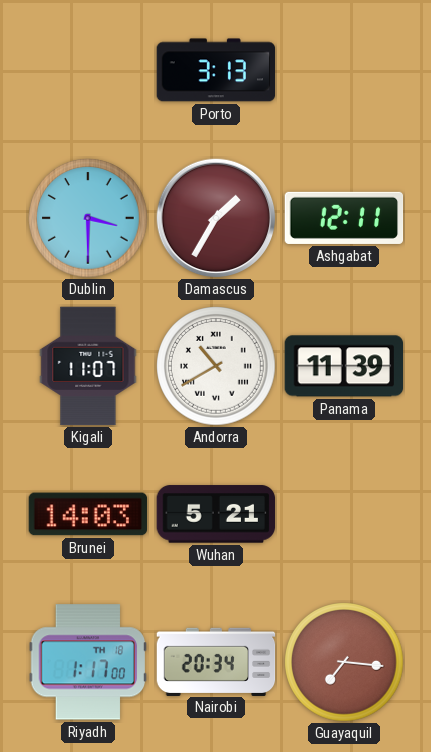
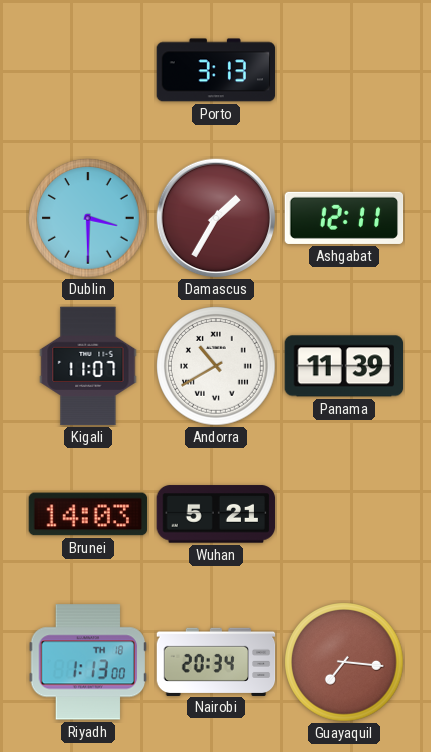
Riyadh: 1:17 -> 1:13
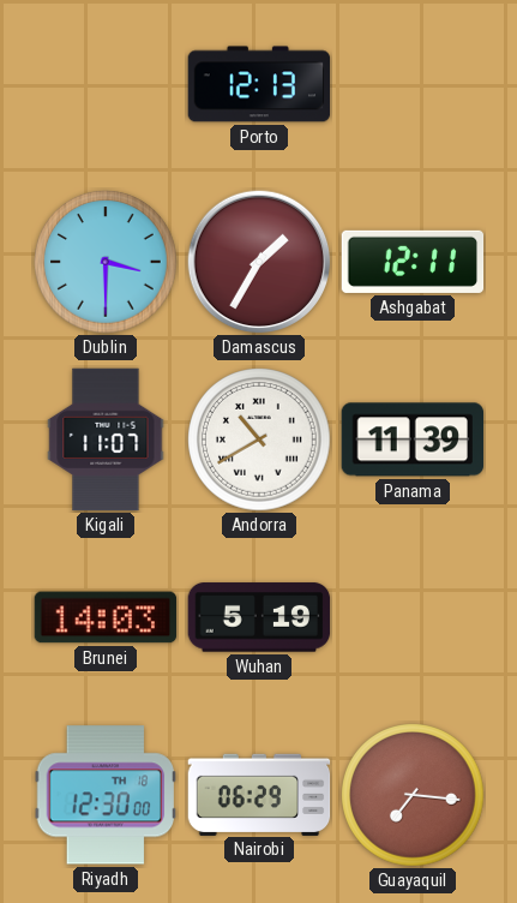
Porto: 3:13 -> 12:13
Wuhan: 5:21 -> 5:19
Riyadh: 1:13 -> 12:30
Nairobi: 20:34 -> 06:29
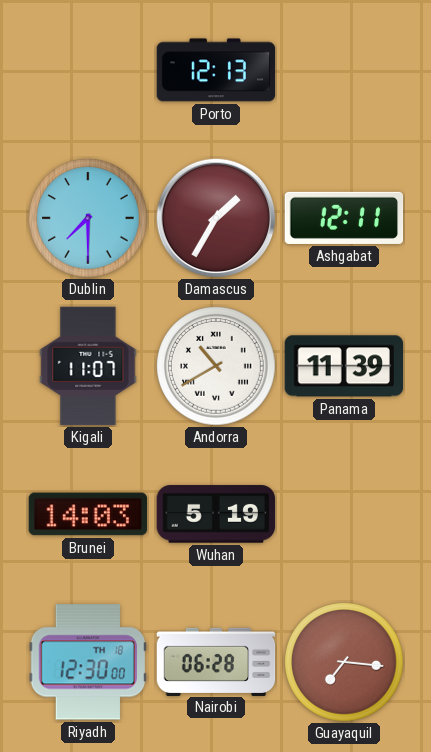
Dublin: 3:30 -> 7:30
Nairobi: 06:29 -> 06:28
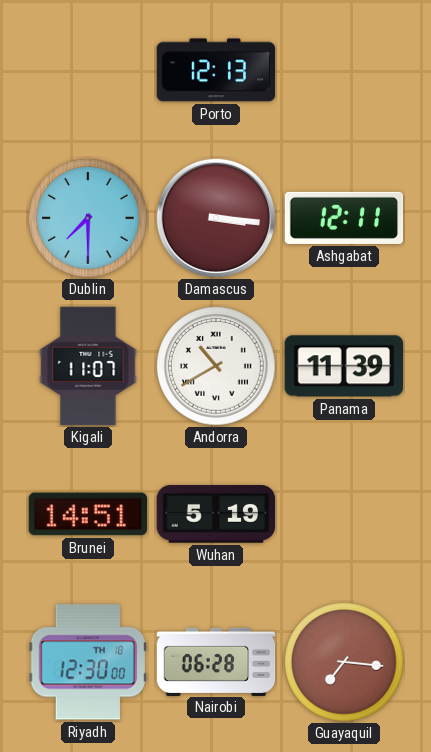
Damascus: 1:35 -> 3:16
Brunei: 14:03 -> 14:51
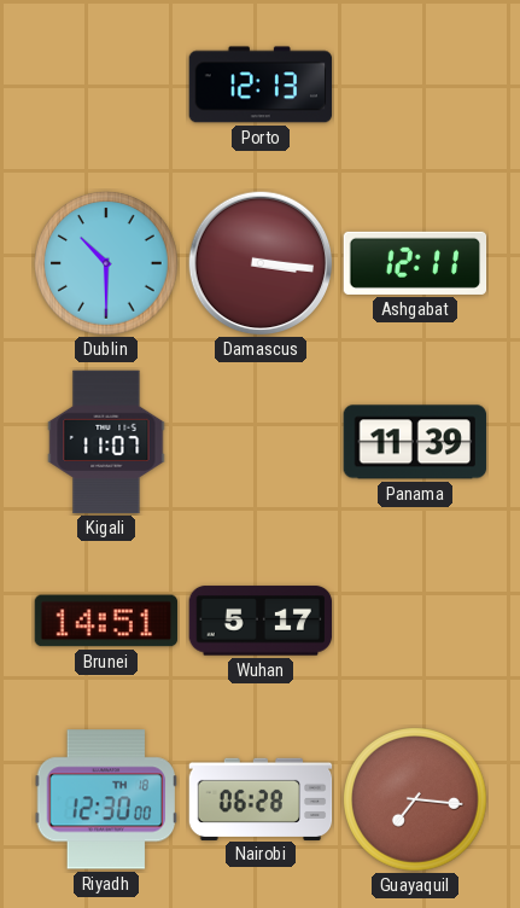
Dublin: 7:30 -> 10:30
Andorra: 10:40 -> none
Wuhan: 5:19 -> 5:17
